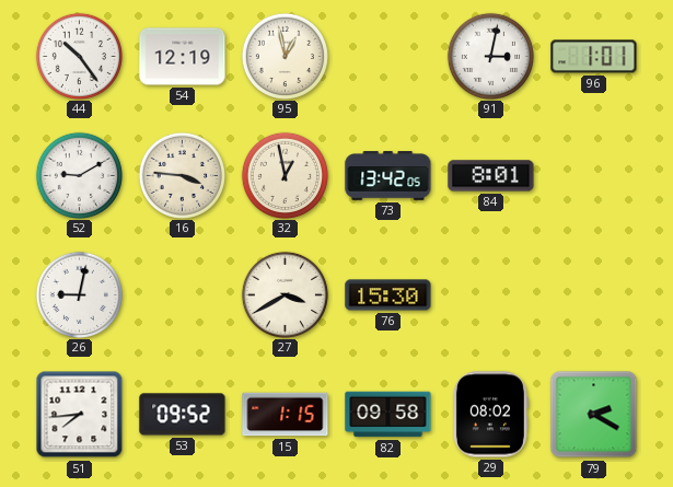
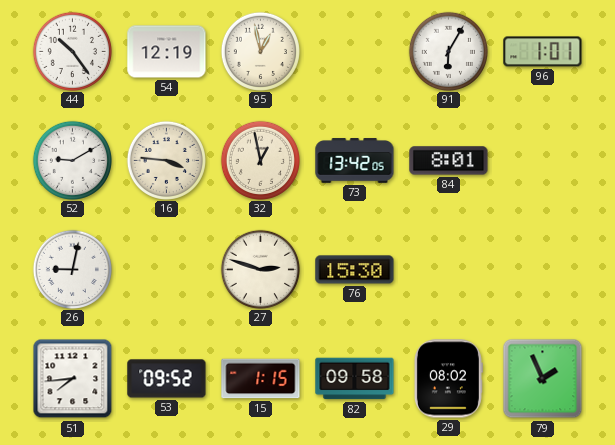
91: 3:02 -> 6:05
27: 3:40 -> 2:48
79: 2:20 -> 1:56
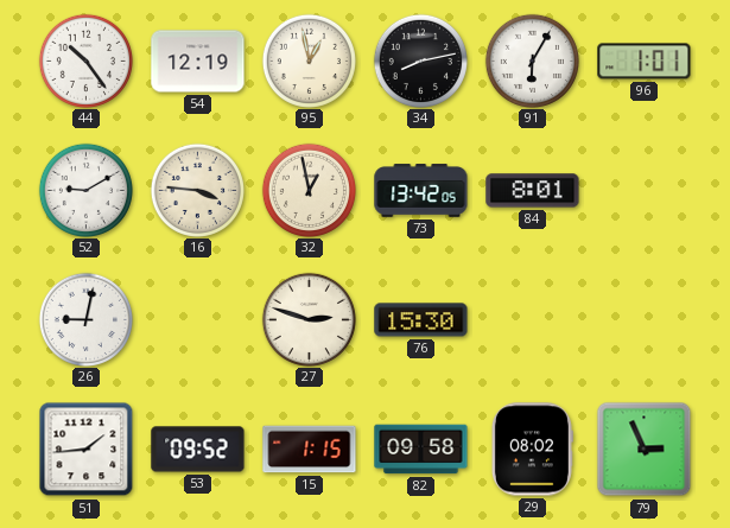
34: none -> 8:13
51: 7:44 -> 1:44
79: 1:56 -> 2:56
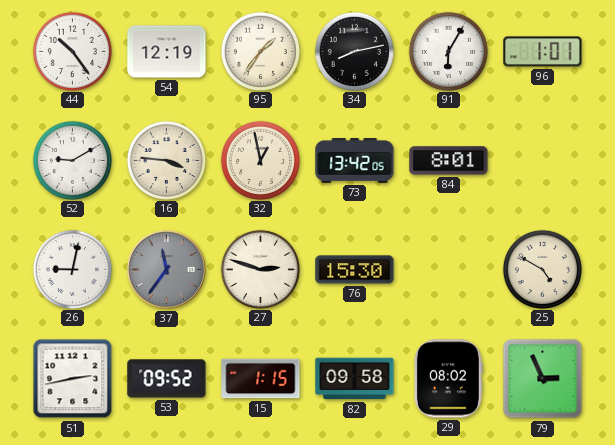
95: 12:58 -> 1:36
37: none -> 11:36
25: none -> 4:50
51: 1:44 -> 2:43
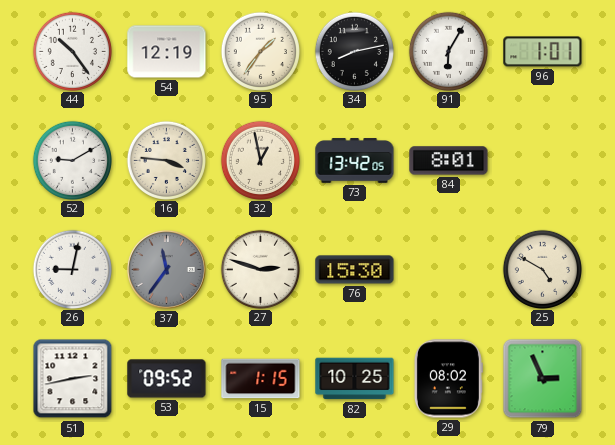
82: 09:58 -> 10:25
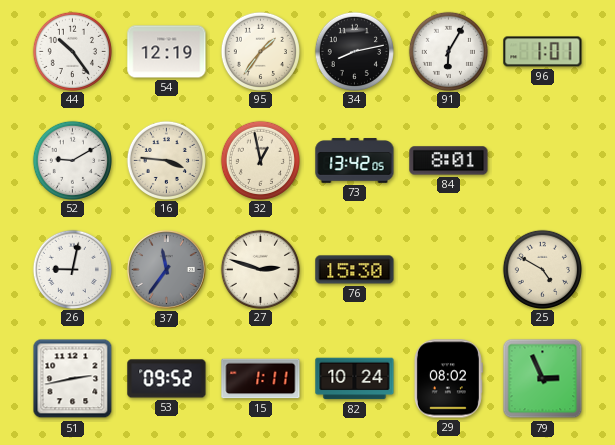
15: 1:15 -> 1:11
82: 10:25 -> 10:24
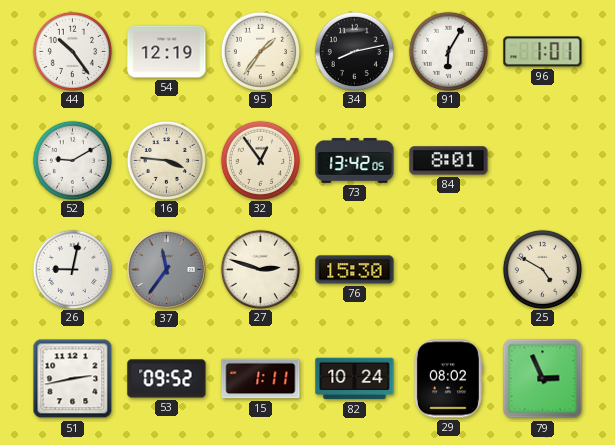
32: 12:58 -> 12:54
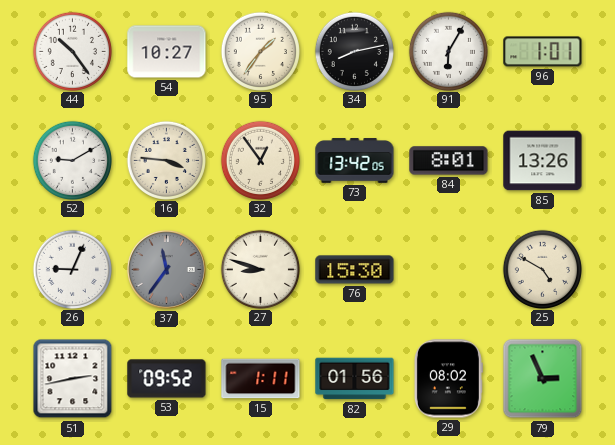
54: 12:19 -> 10:27
85: none -> 13:26
26: 9:02 -> 9:04
27: 2:48 -> 8:48
82: 10:24 -> 01:56
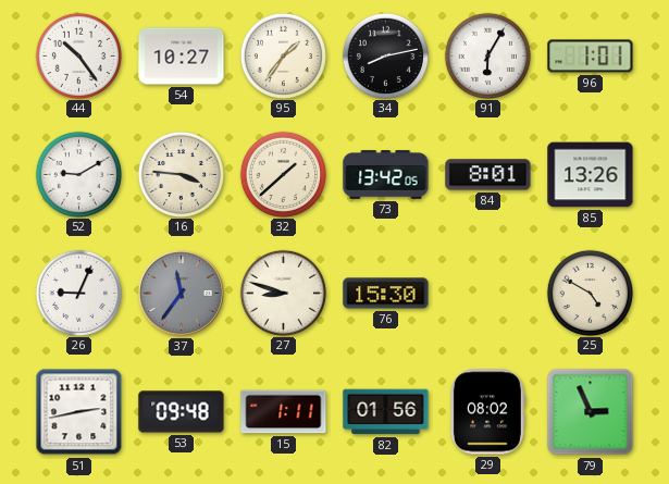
32: 12:54 -> 1:38
53: 09:52 -> 09:48
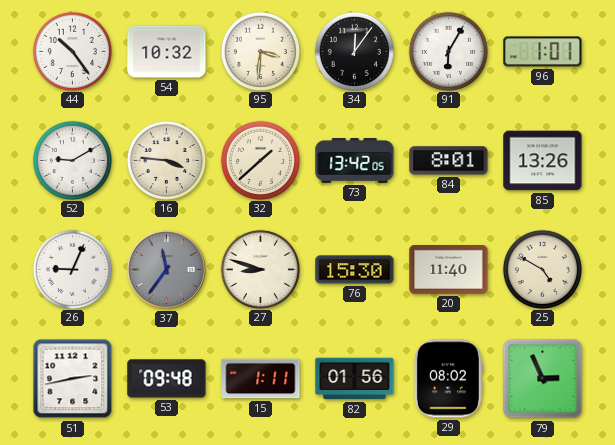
54: 10:27 -> 10:32
95: 1:36 -> 3:31
34: 8:13 -> 12:06
20: none -> 11:40
